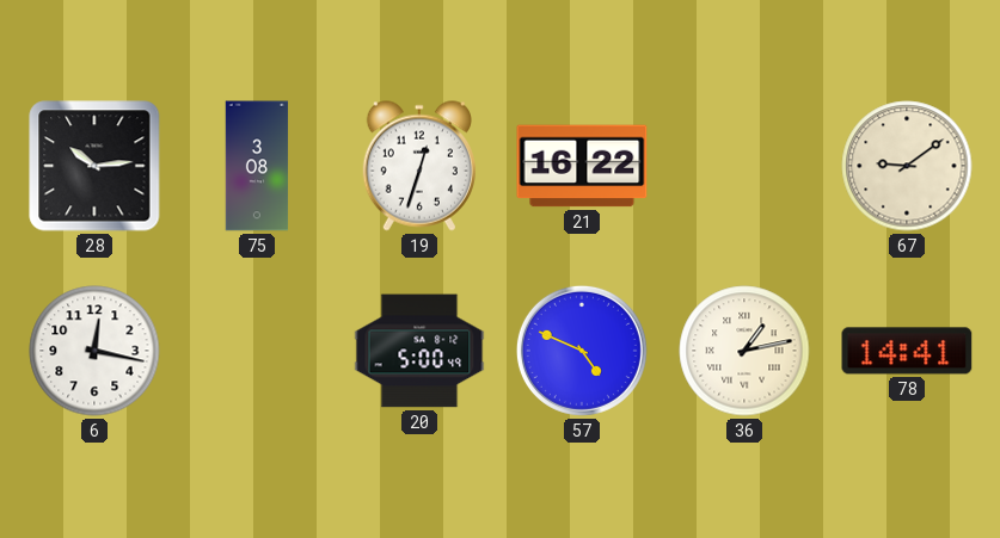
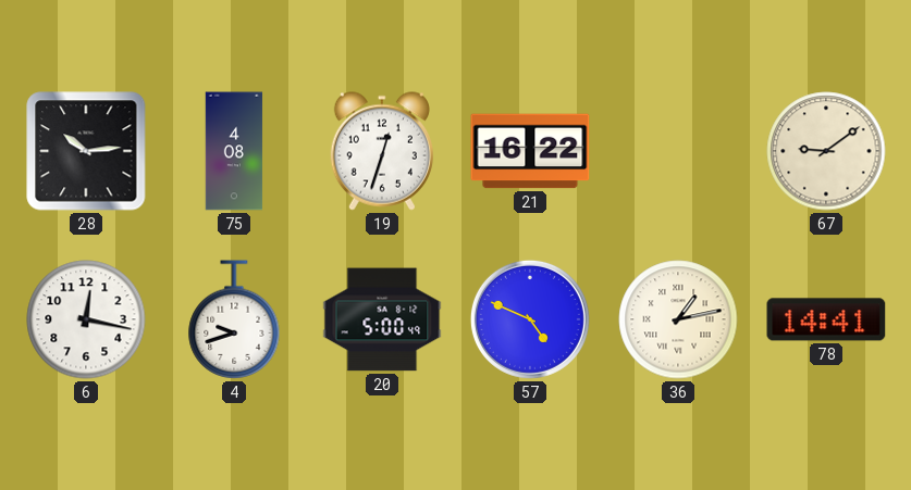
75: 3:08 -> 4:08
4: none -> 9:42
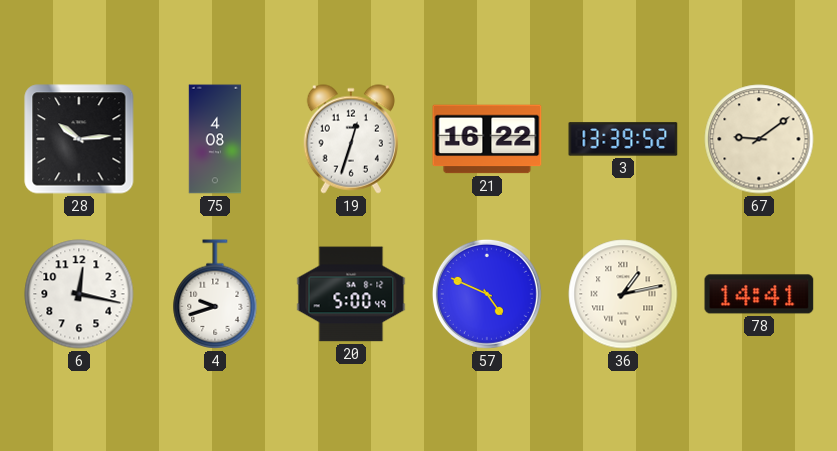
3: none -> 13:39
